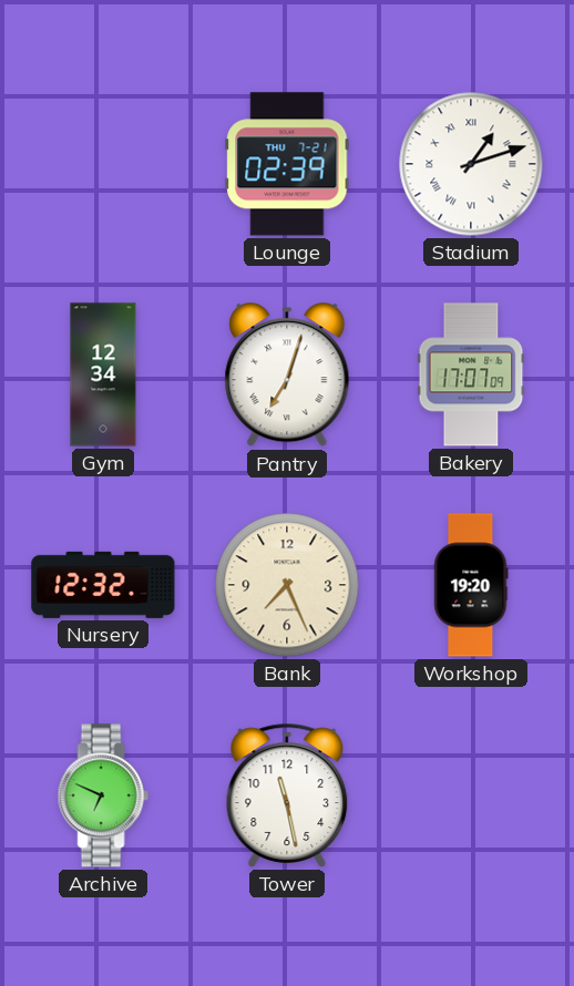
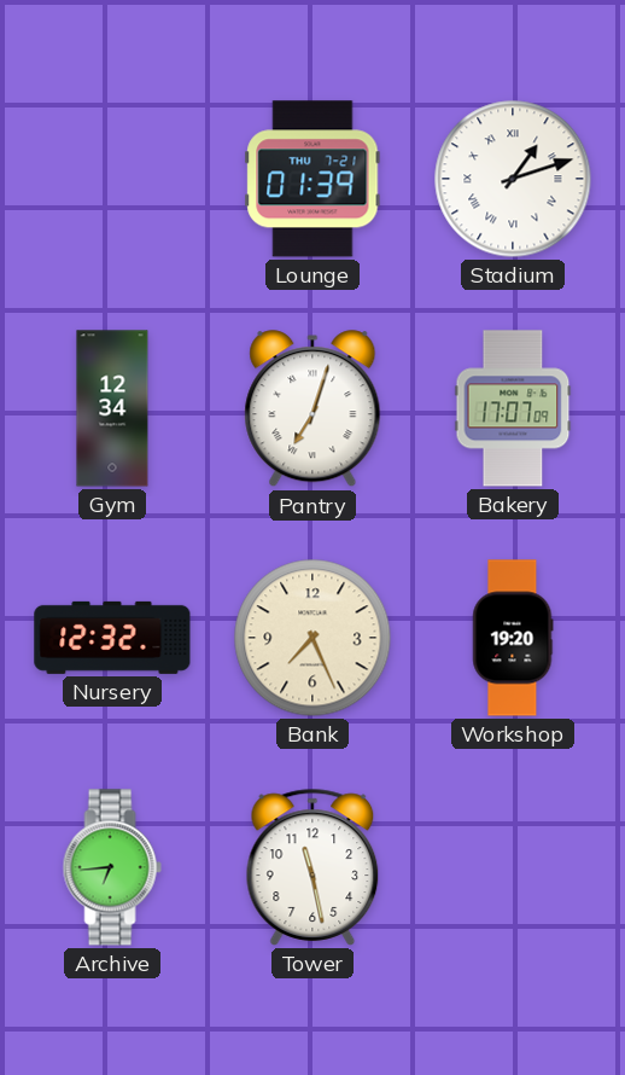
Lounge: 02:39 -> 01:39
Archive: 6:49 -> 6:44
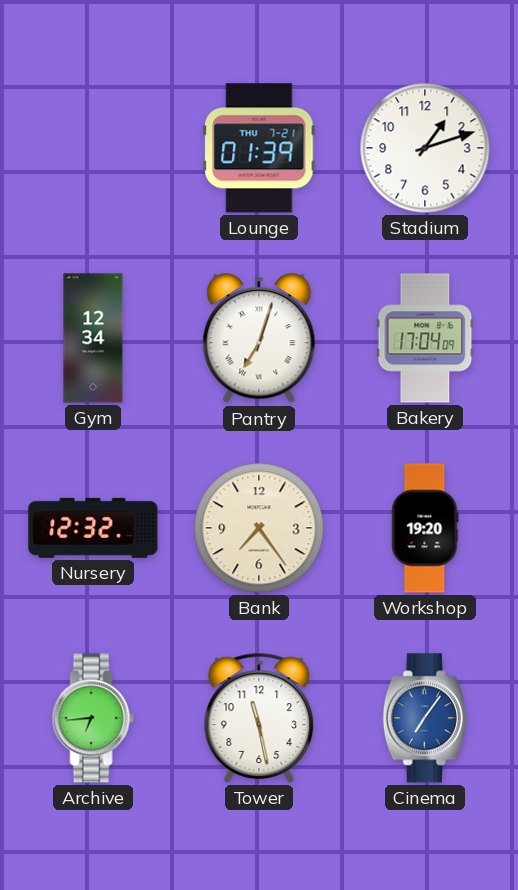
Stadium numerals: Roman -> Arabic
Bakery: 17:07 -> 17:04
Bank: 7:26 -> 7:24
Cinema: none -> 7:06
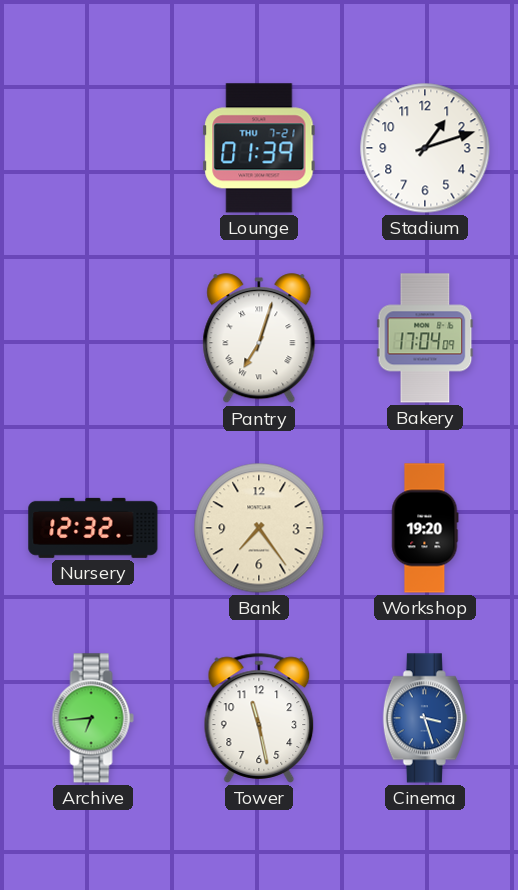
Gym: 12:34 -> none
Cinema: 7:06 -> 3:27
